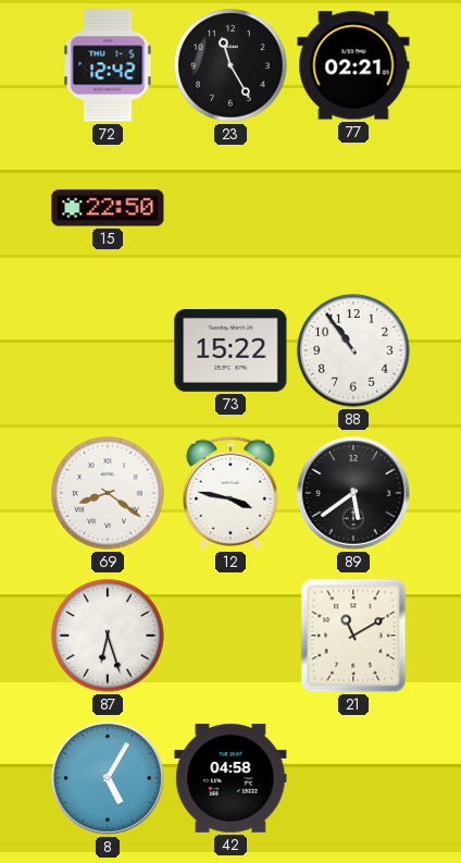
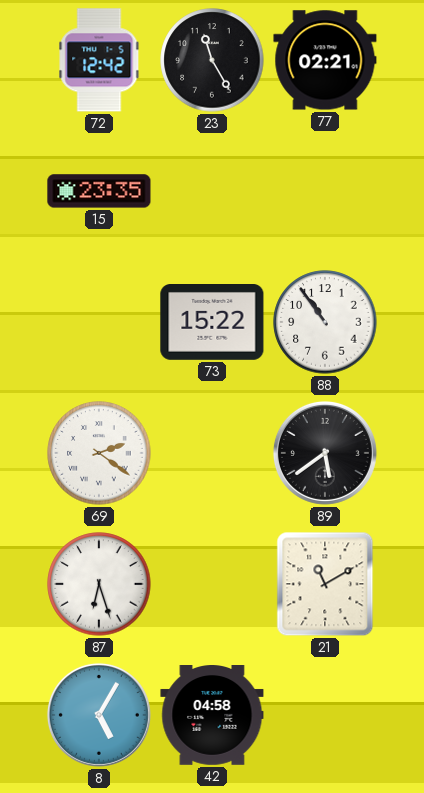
15: 22:50 -> 23:35
69: 8:21 -> 2:21
12: 3:47 -> none
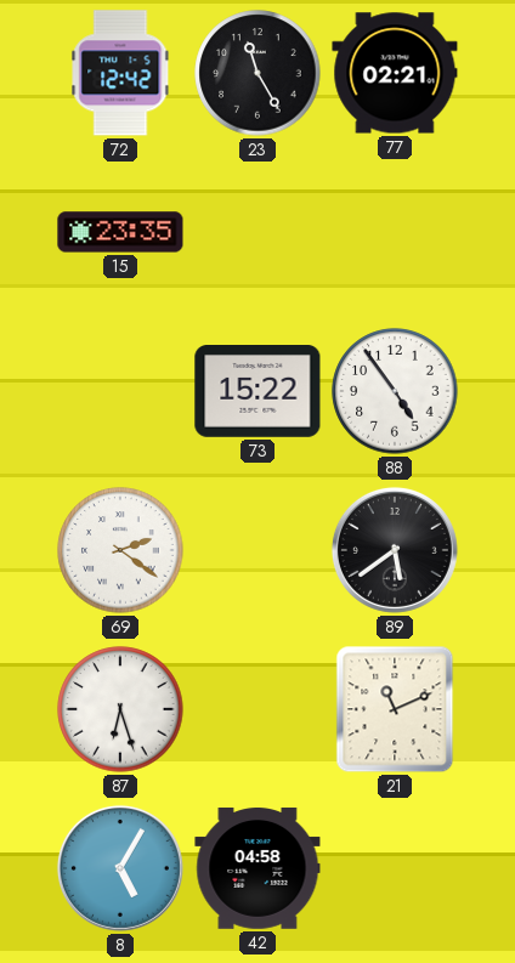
88: 10:54 -> 4:54
21: 11:10 -> 11:11
